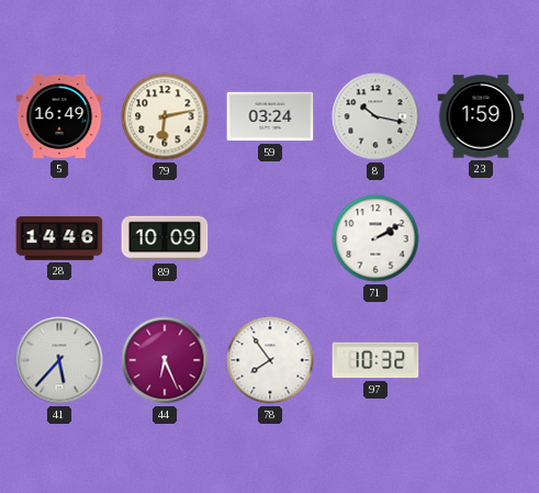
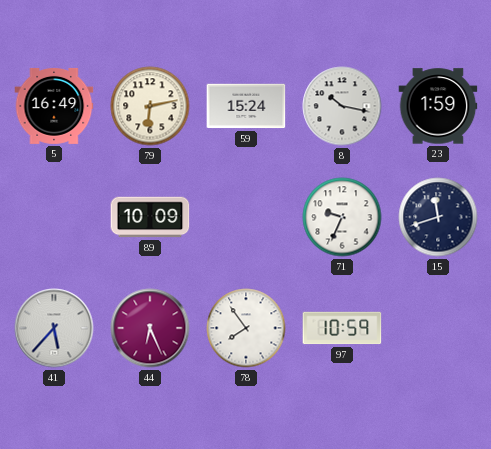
59: 03:24 -> 15:24
28: 14:46 -> none
71: 2:10 -> 9:34
15: none -> 11:42
97: 10:32 -> 10:59
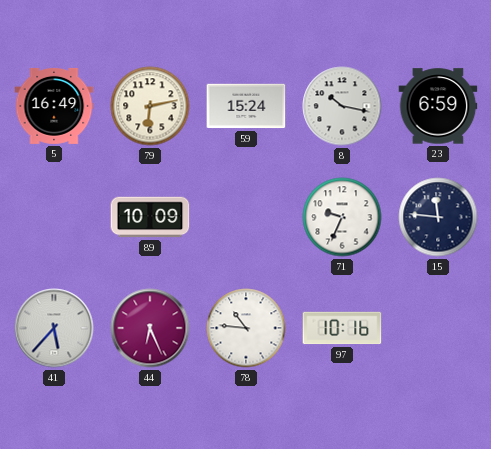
23: 1:59 -> 6:59
15: 11:42 -> 11:46
78: 7:54 -> 10:46
97: 10:59 -> 10:16
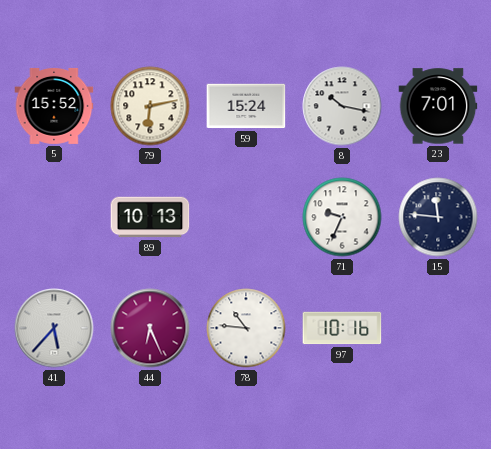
5: 16:49 -> 15:52
23: 6:59 -> 7:01
89: 10:09 -> 10:13
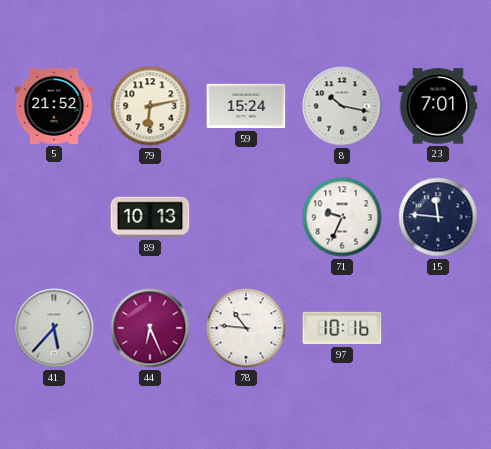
5: 15:52 -> 21:52
